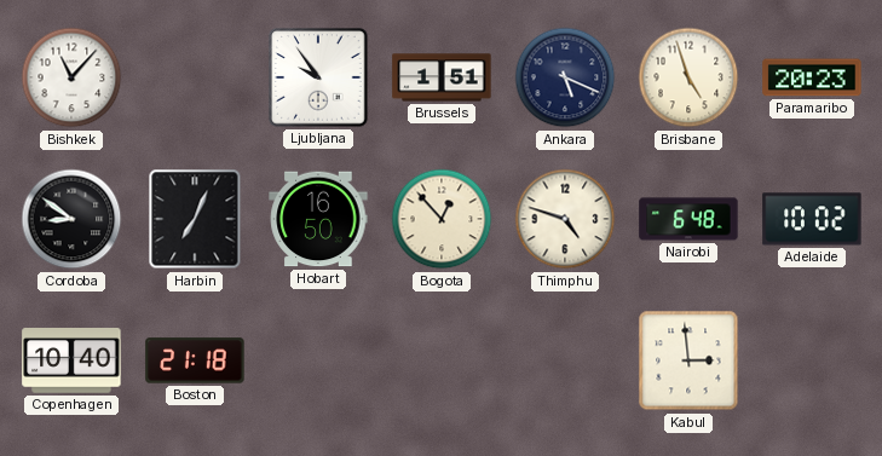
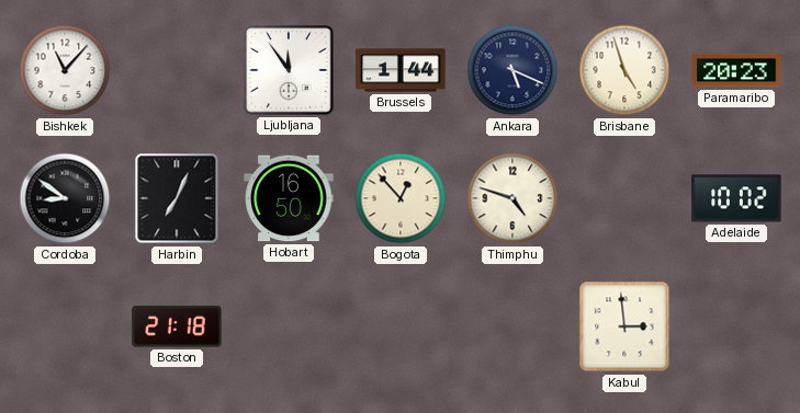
Ljubljana: 9:54 -> 11:54
Brussels: 1:51 -> 1:44
Nairobi: 6:48 -> none
Copenhagen: 10:40 -> none
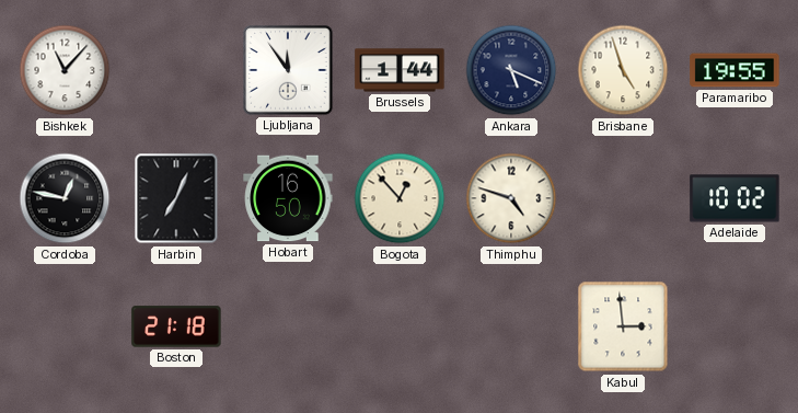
Paramaribo: 20:23 -> 19:55
Cordoba: 8:51 -> 12:47
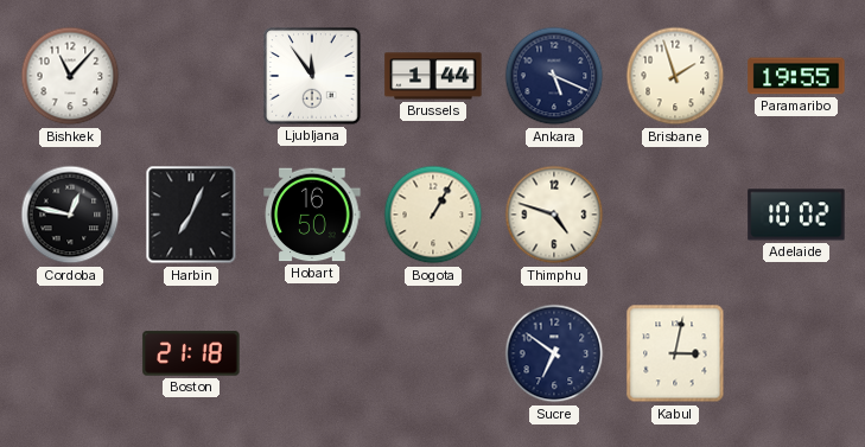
Brisbane: 4:57 -> 1:57
Bogota: 12:53 -> 1:05
Sucre: none -> 6:51
Kabul: 2:59 -> 3:02
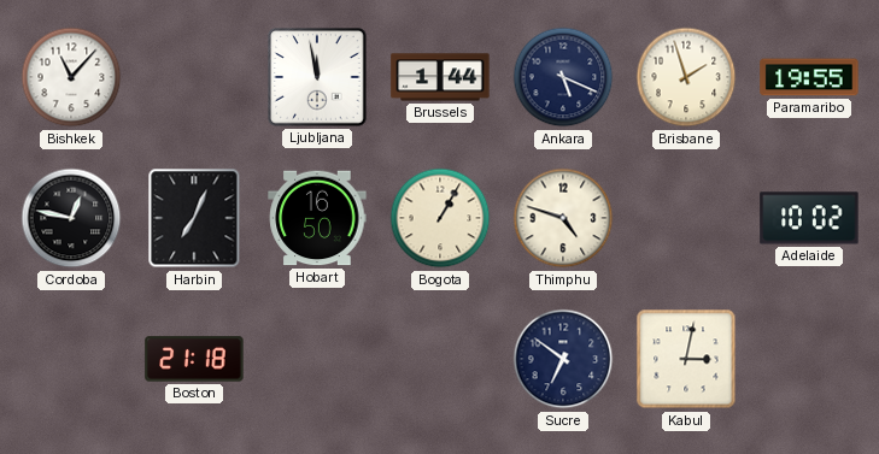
Ljubljana: 11:54 -> 11:58
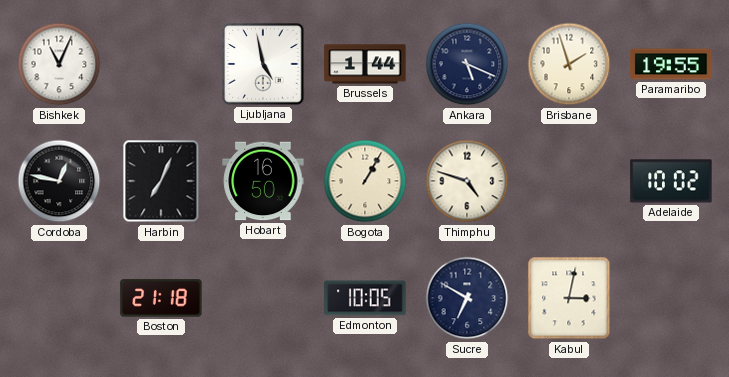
Bishkek: 11:07 -> 11:04
Ljubljana: 11:58 -> 4:58
Edmonton: none -> 10:05
Sucre: 6:51 -> 6:50
